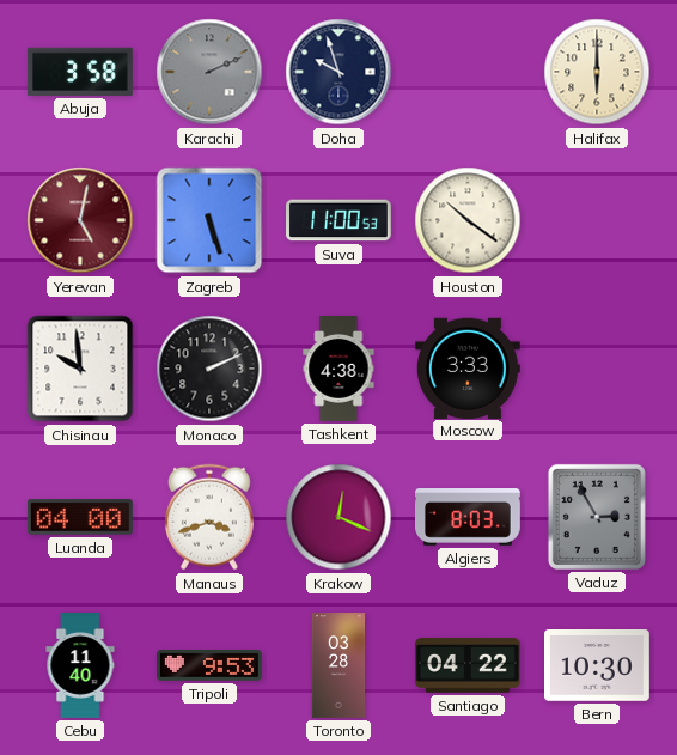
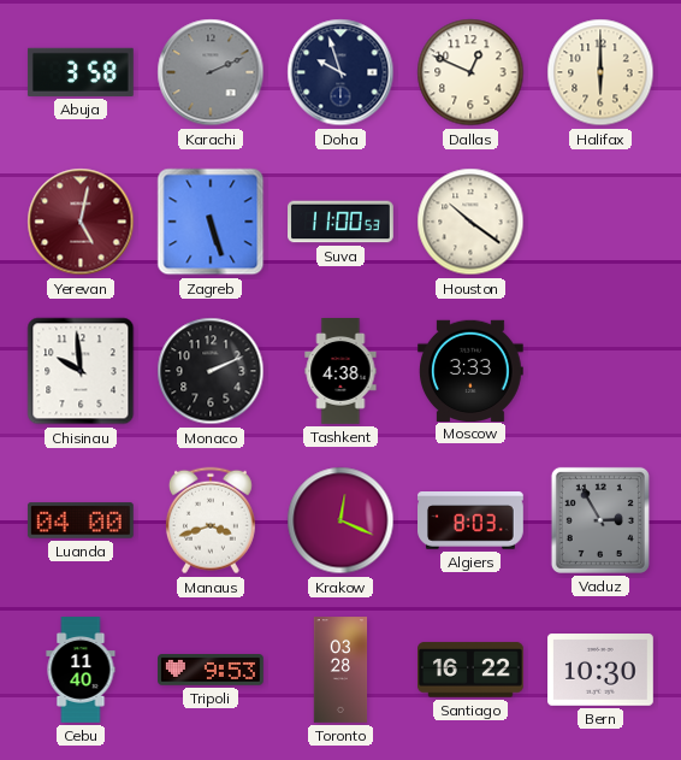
Dallas: none -> 12:49
Santiago: 04:22 -> 16:22
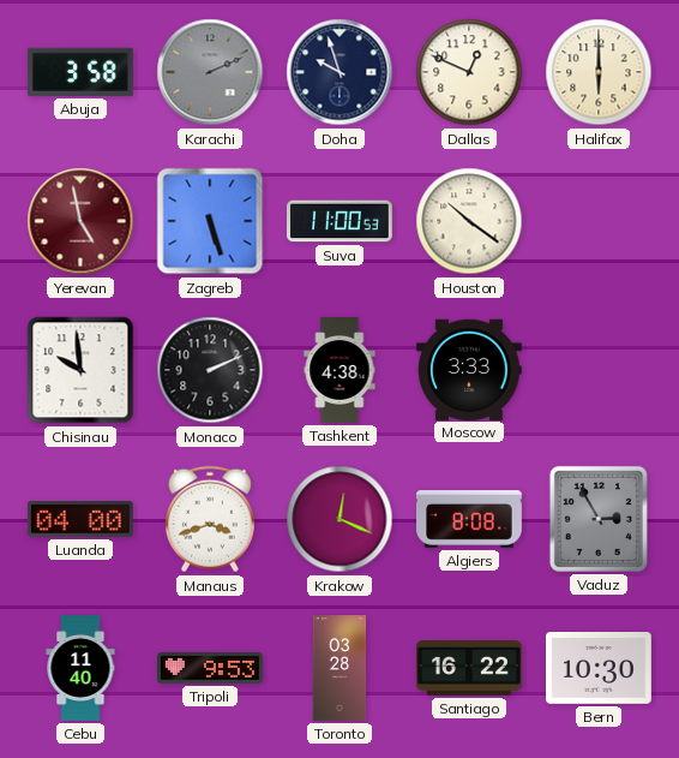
Yerevan: 5:02 -> 4:58
Algiers: 8:03 -> 8:08
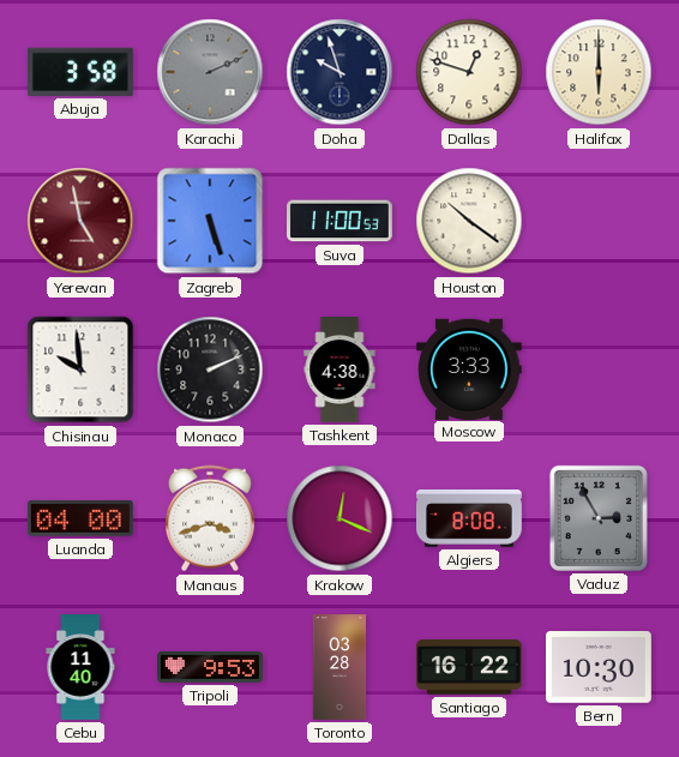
Dallas: 12:49 -> 12:48
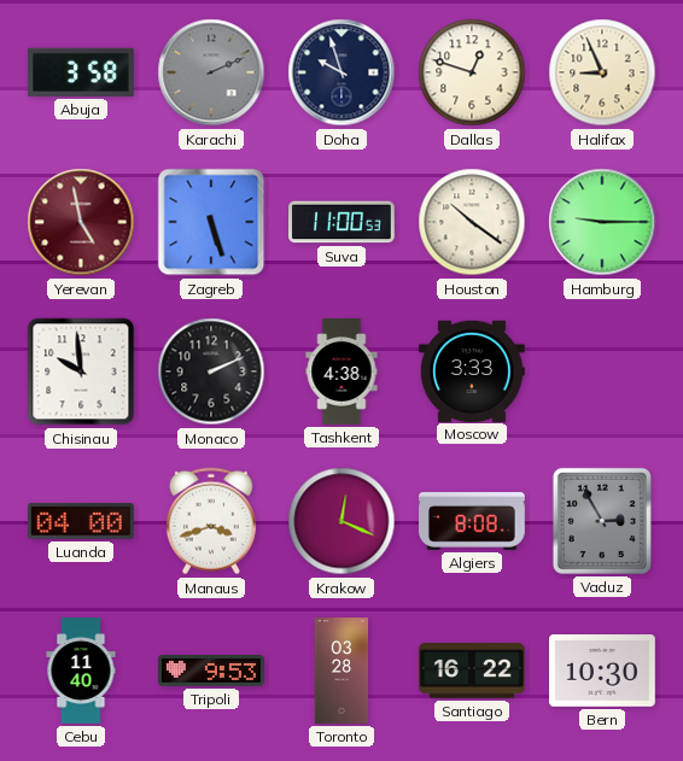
Halifax: 6:00 -> 8:56
Hamburg: none -> 9:15
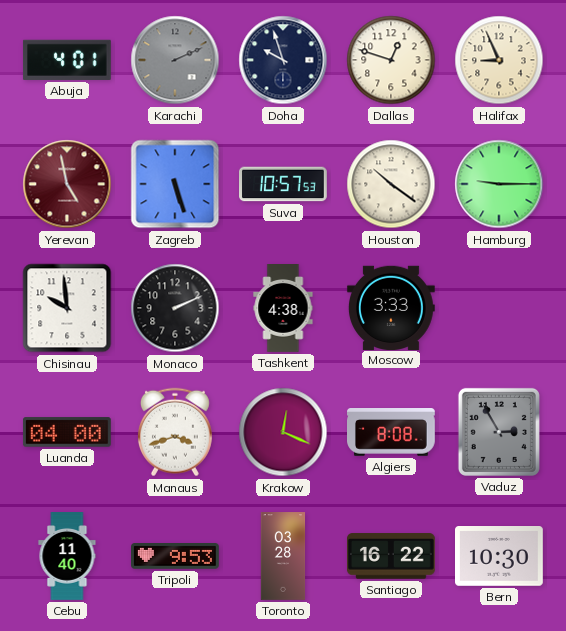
Abuja: 3:58 -> 4:01
Suva: 11:00 -> 10:57
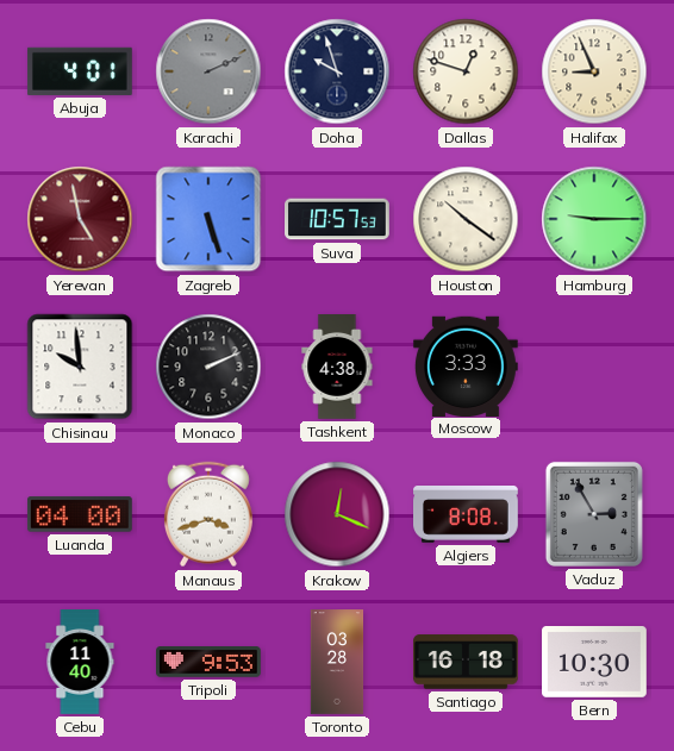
Santiago: 16:22 -> 16:18
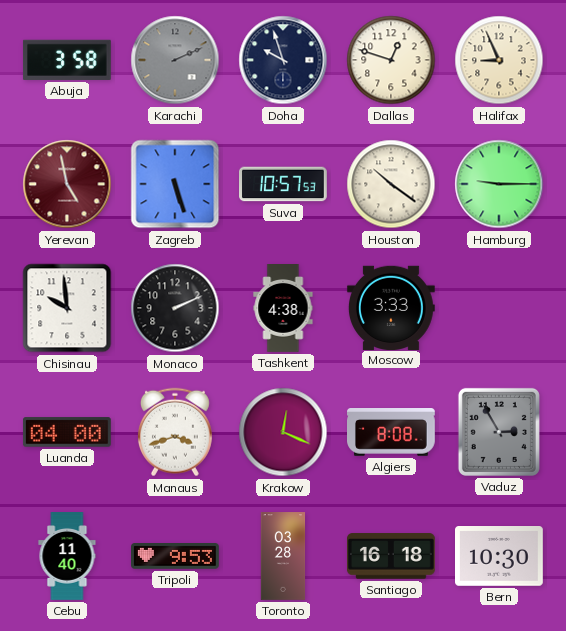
Abuja: 4:01 -> 3:58
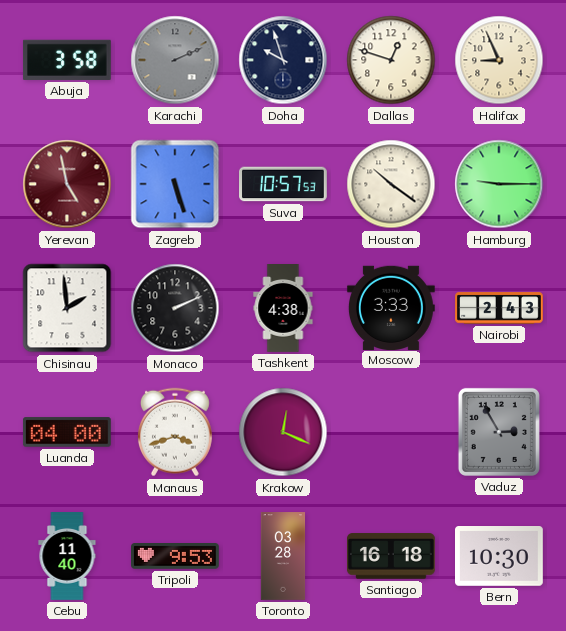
Chisinau: 9:59 -> 1:59
Nairobi: none -> 2:43
Algiers: 8:08 -> none
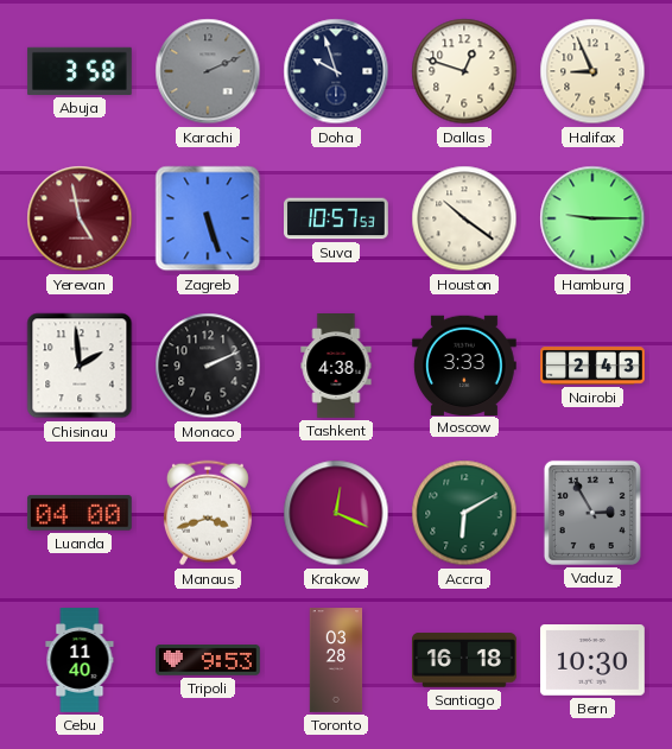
Accra: none -> 6:10
